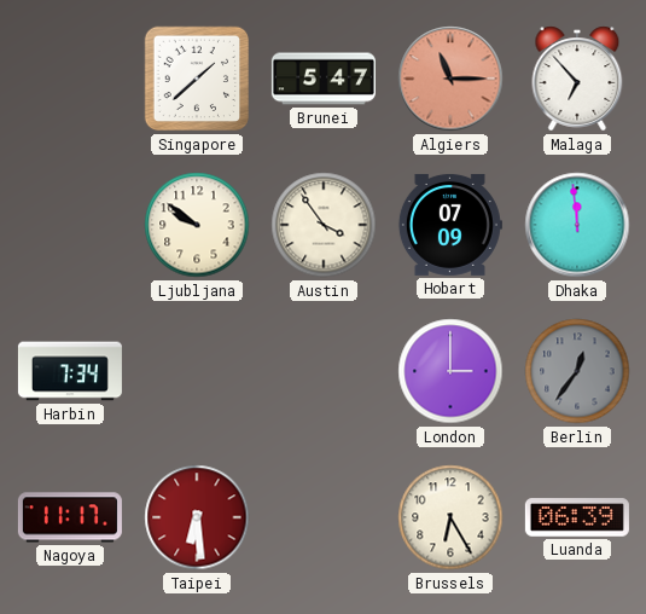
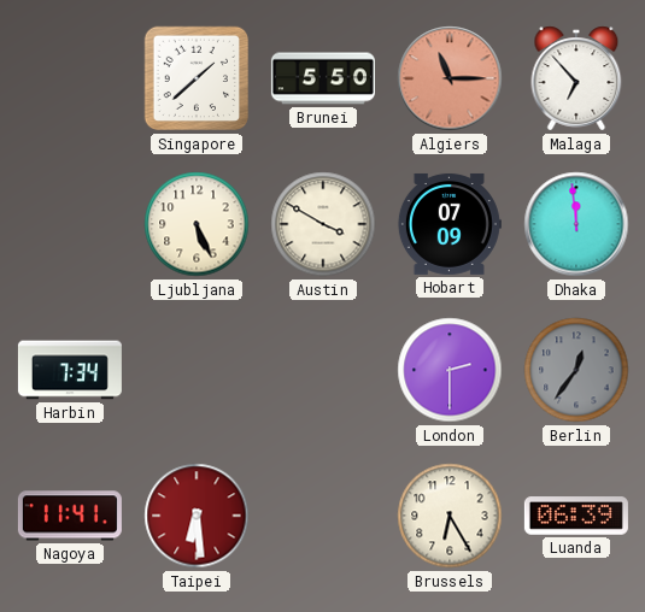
Brunei: 5:47 -> 5:50
Ljubljana: 9:51 -> 5:26
Austin: 3:54 -> 3:50
London: 3:00 -> 2:30
Nagoya: 11:17 -> 11:41
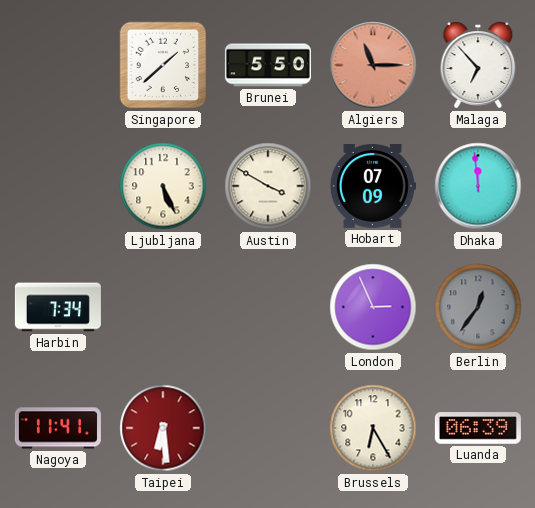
London: 2:30 -> 2:56
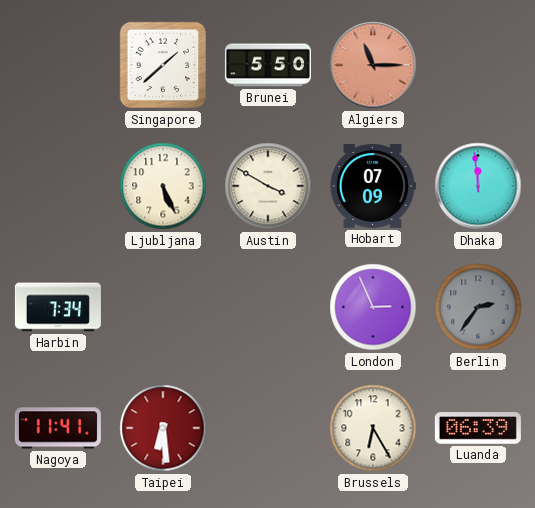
Malaga: 6:53 -> none
Berlin: 12:36 -> 2:36
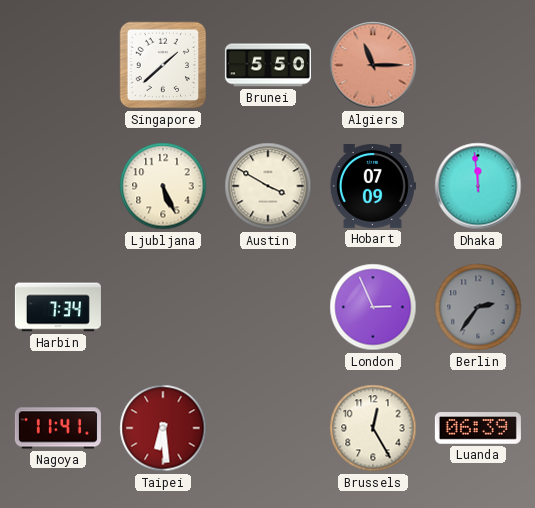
Brussels: 6:25 -> 12:25
